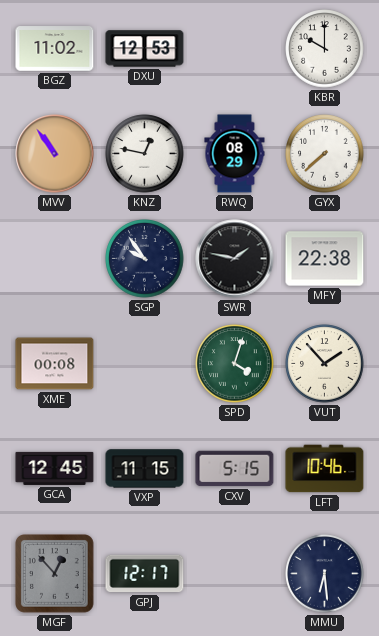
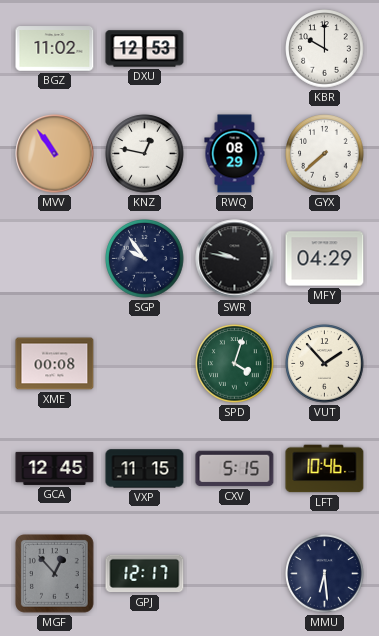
SWR: 1:47 -> 9:47
MFY: 22:38 -> 04:29
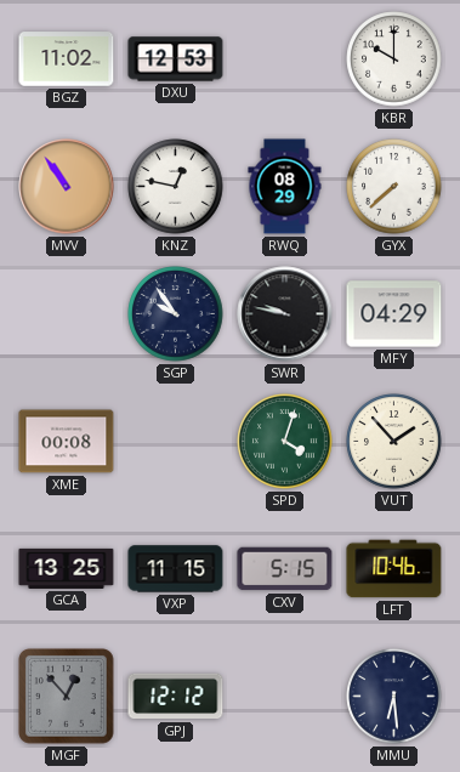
GCA: 12:45 -> 13:25
GPJ: 12:17 -> 12:12
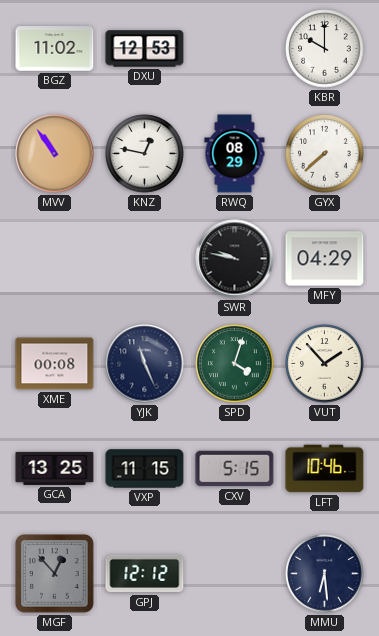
SGP: 9:54 -> none
YJK: none -> 11:26
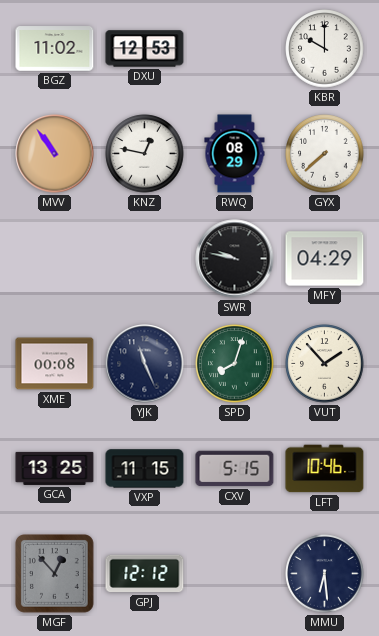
SPD: 4:03 -> 8:03
